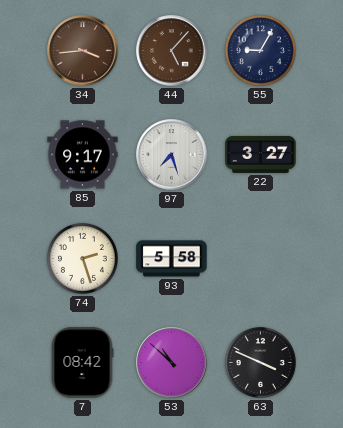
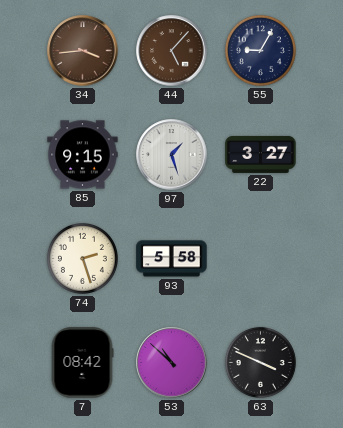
85: 9:17 -> 9:15
97: 7:27 -> 1:27
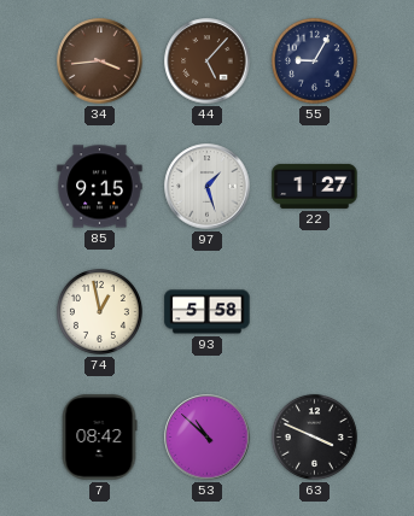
22: 3:27 -> 1:27
74: 2:27 -> 12:58
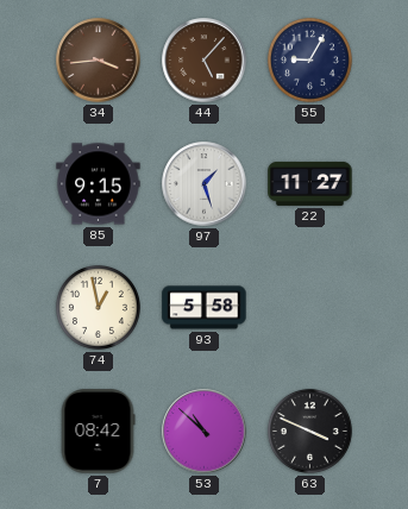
22: 1:27 -> 11:27
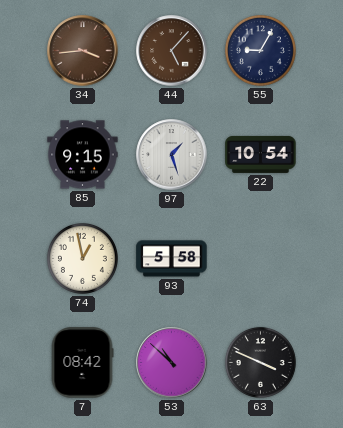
22: 11:27 -> 10:54
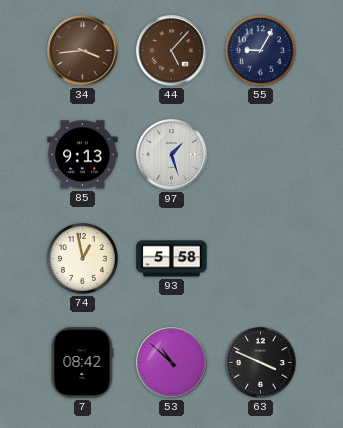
85: 9:15 -> 9:13
22: 10:54 -> none
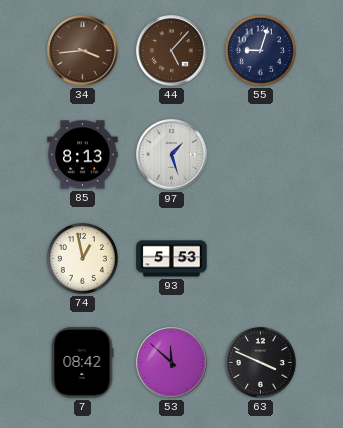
55: 9:05 -> 9:03
85: 9:13 -> 8:13
93: 5:58 -> 5:53
53: 10:52 -> 11:52
